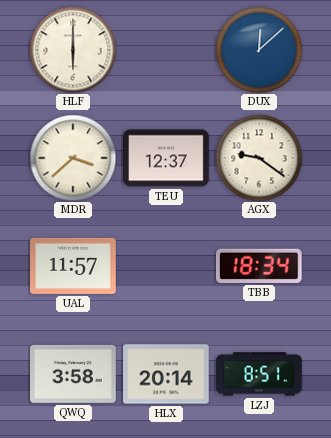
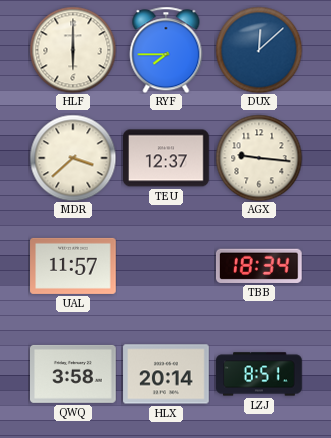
RYF: none -> 7:45
AGX: 9:21 -> 9:16
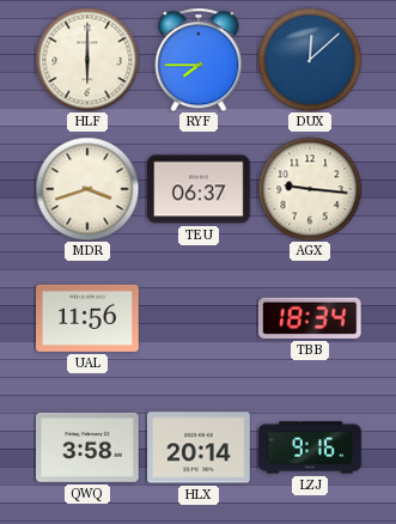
MDR: 3:38 -> 3:42
TEU: 12:37 -> 06:37
UAL: 11:57 -> 11:56
LZJ: 8:51 -> 9:16
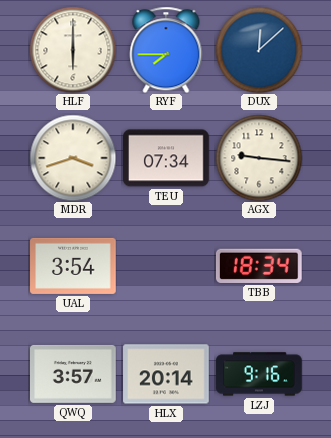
TEU: 06:37 -> 07:34
UAL: 11:56 -> 3:54
QWQ: 3:58 -> 3:57
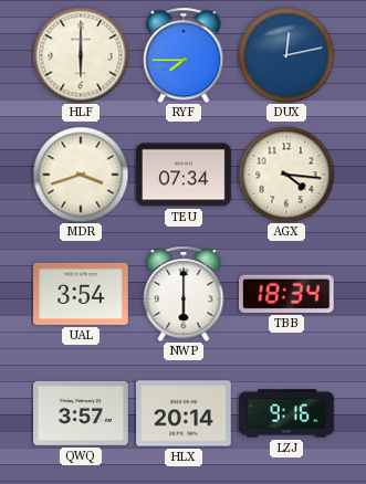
DUX: 12:08 -> 12:13
AGX: 9:16 -> 4:16
NWP: none -> 6:00
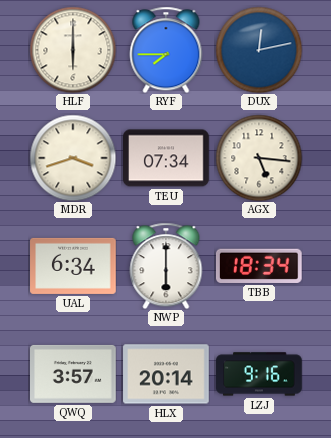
AGX: 4:16 -> 5:16
UAL: 3:54 -> 6:34
